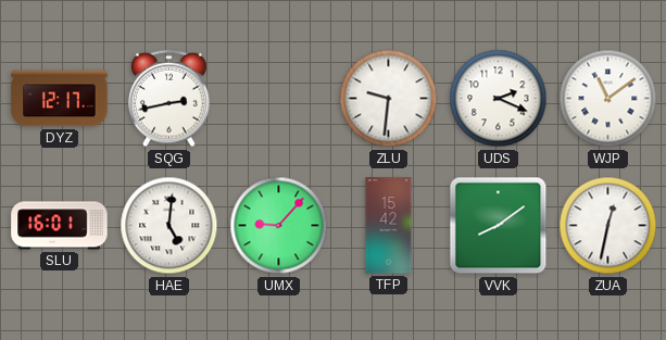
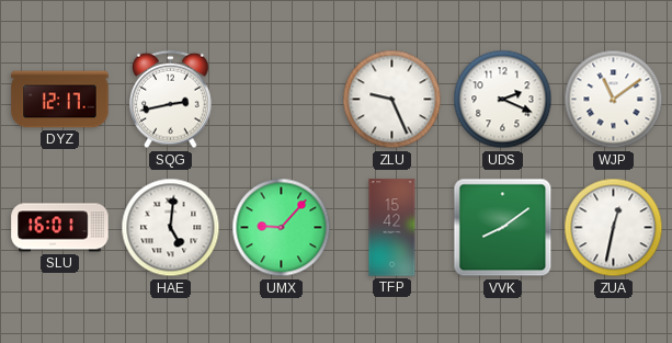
ZLU: 9:31 -> 9:26
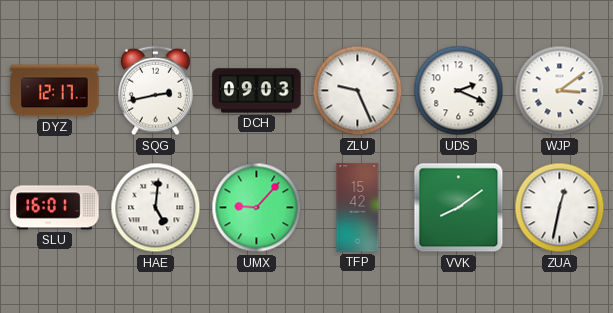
DCH: none -> 09:03
WJP: 11:09 -> 3:09
